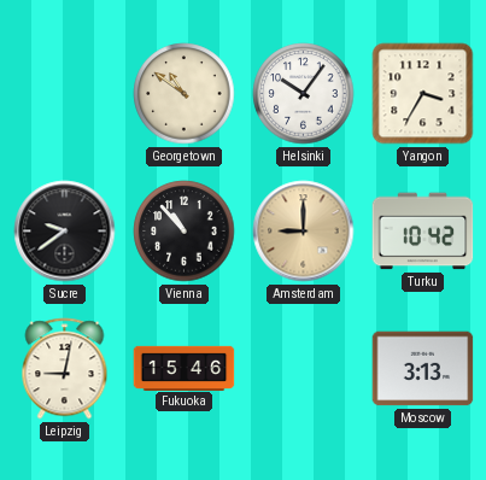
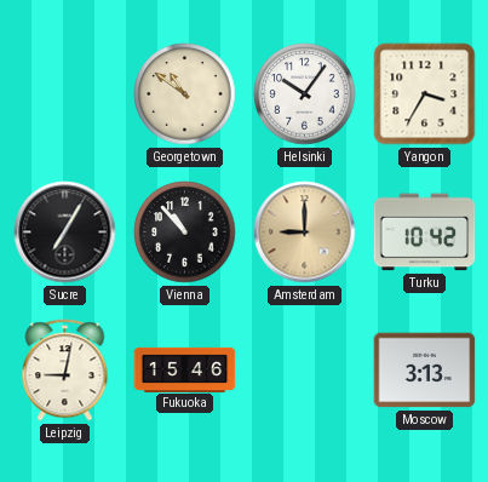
Sucre: 9:39 -> 7:05
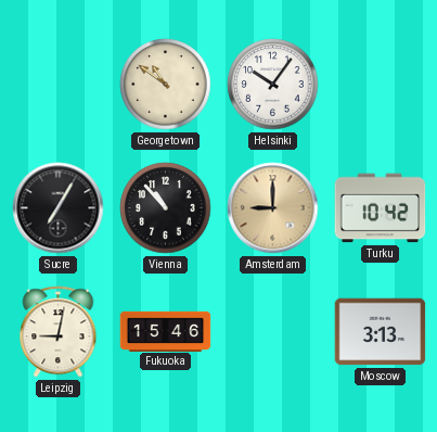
Yangon: 3:35 -> none
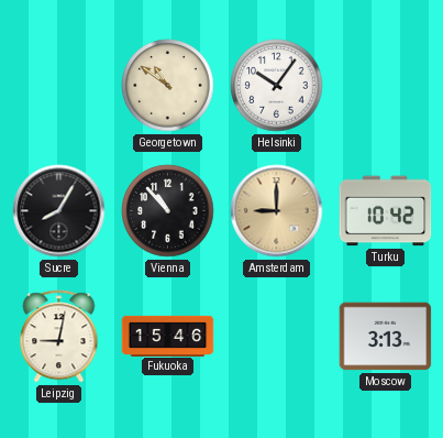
Sucre: 7:05 -> 8:05
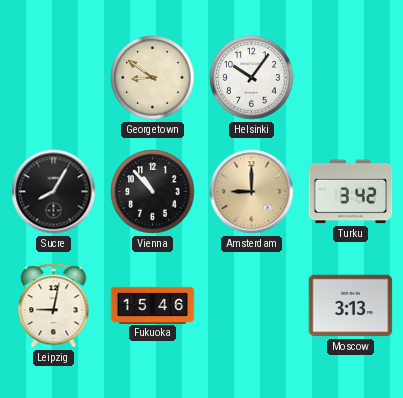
Georgetown: 10:51 -> 8:51
Turku: 10:42 -> 3:42
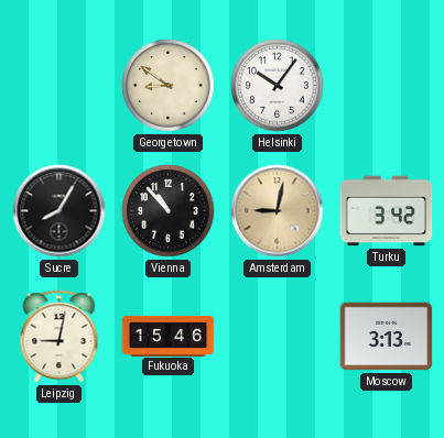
Amsterdam: 9:00 -> 9:02
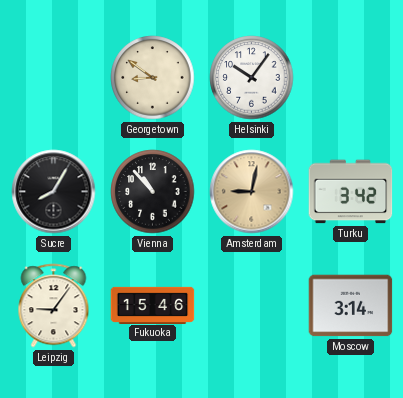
Leipzig: 9:02 -> 9:06
Moscow: 3:13 -> 3:14
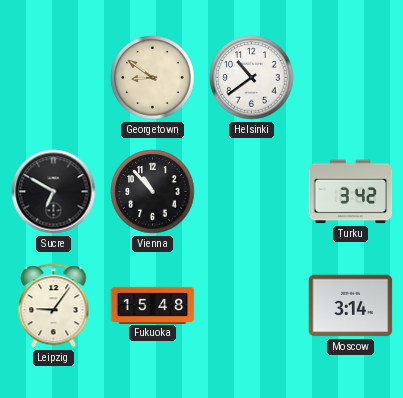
Helsinki: 10:06 -> 10:39
Sucre: 8:05 -> 6:50
Amsterdam: 9:02 -> none
Fukuoka: 15:46 -> 15:48
